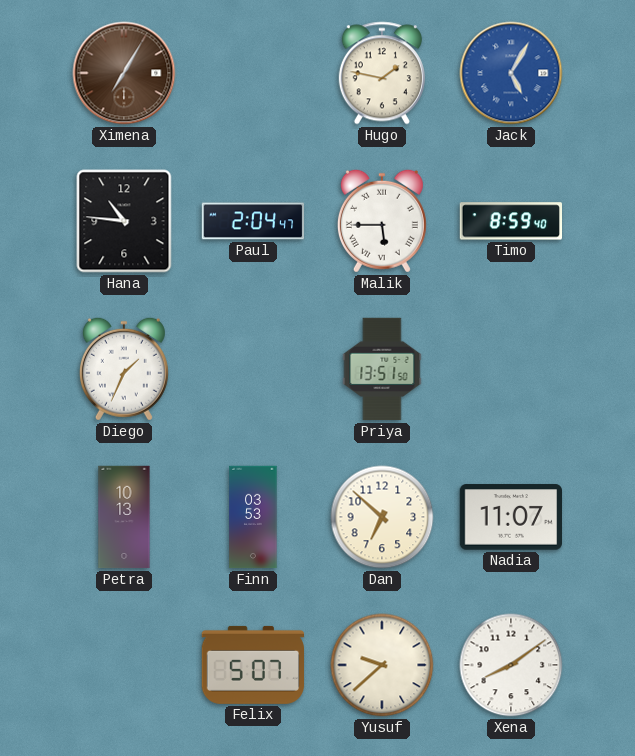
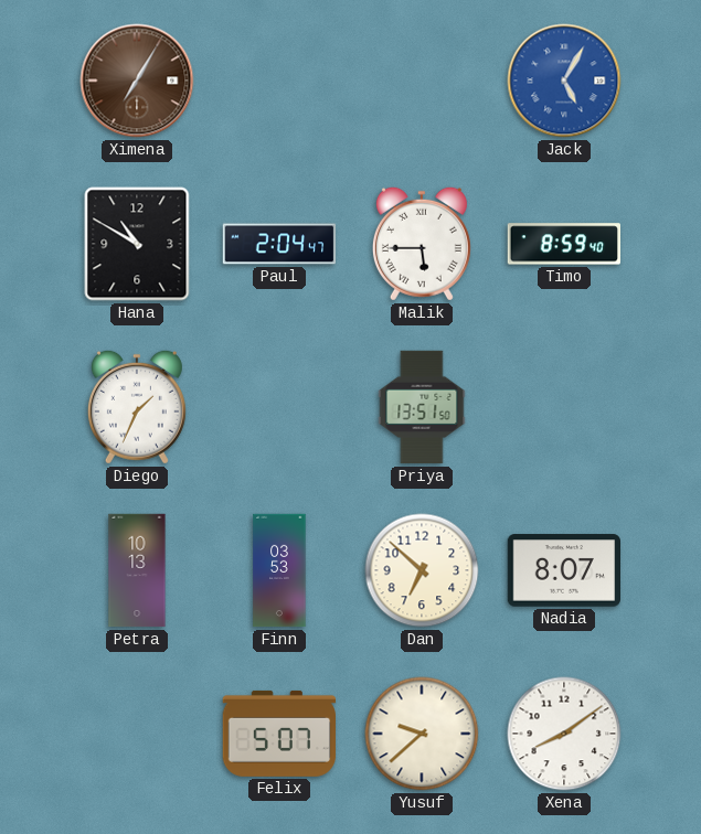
Hugo: 1:47 -> none
Hana: 10:46 -> 10:50
Nadia: 11:07 -> 8:07
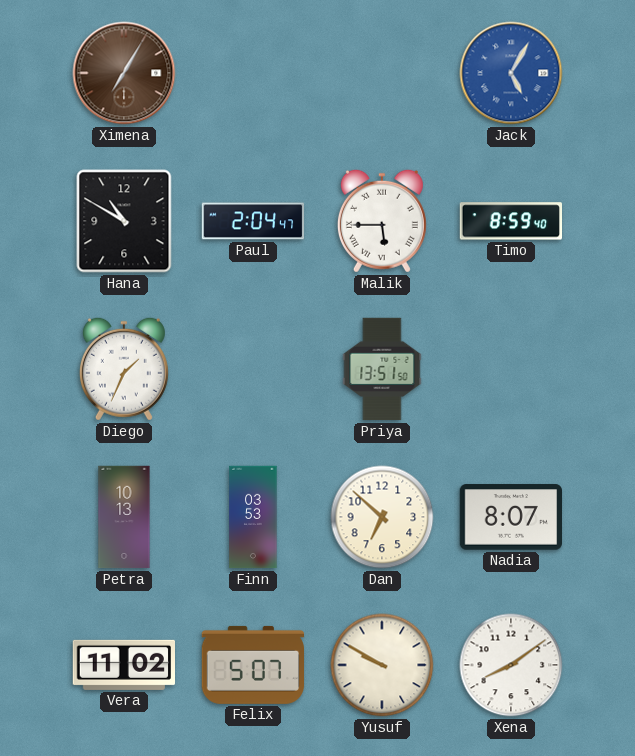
Vera: none -> 11:02
Yusuf: 9:38 -> 9:50
